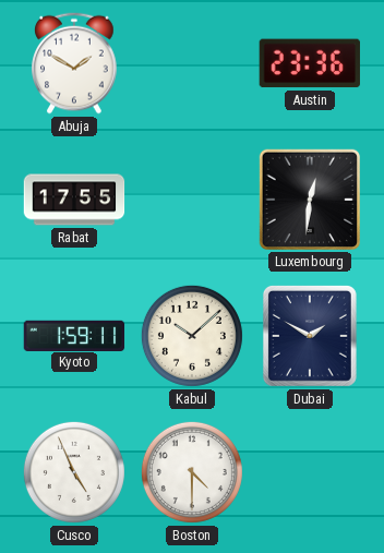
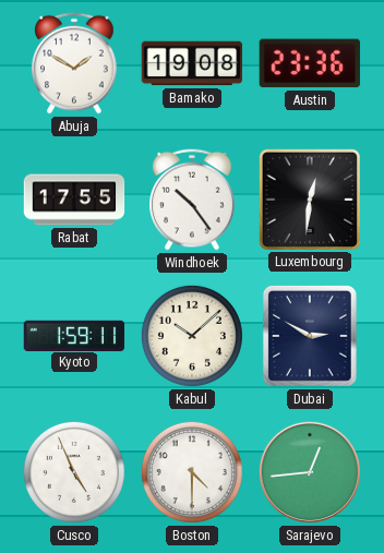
Bamako: none -> 19:08
Windhoek: none -> 10:24
Dubai: 1:50 -> 2:50
Sarajevo: none -> 12:44
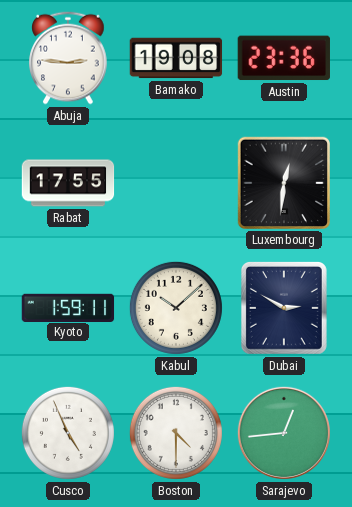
Abuja: 1:50 -> 2:46
Windhoek: 10:24 -> none
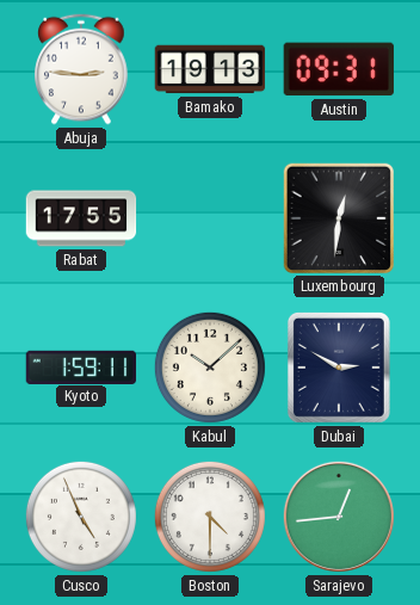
Bamako: 19:08 -> 19:13
Austin: 23:36 -> 09:31
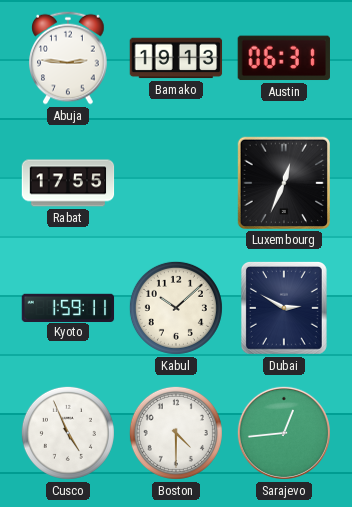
Austin: 09:31 -> 06:31
Luxembourg: 12:31 -> 12:34
